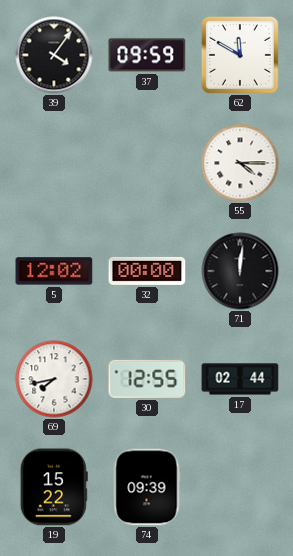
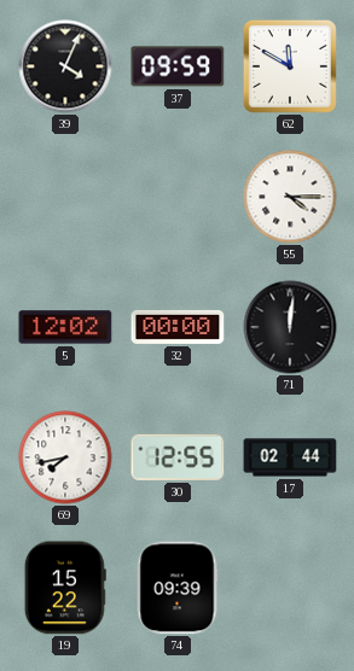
39: 4:06 -> 4:04
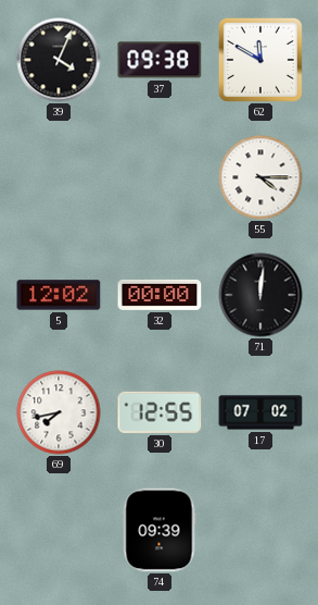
37: 09:59 -> 09:38
17: 02:44 -> 07:02
19: 15:22 -> none
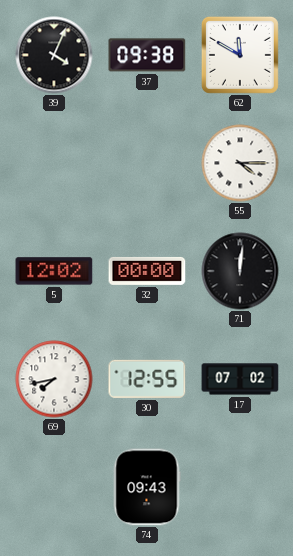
74: 09:39 -> 09:43
